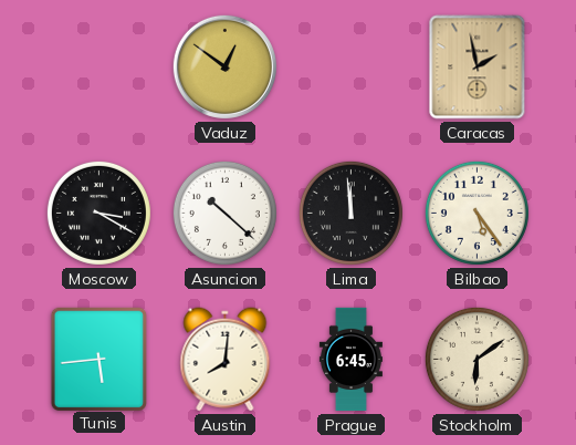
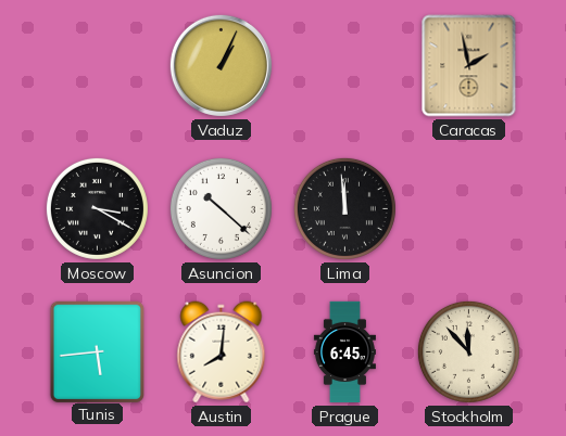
Vaduz: 12:51 -> 1:04
Bilbao: 5:24 -> none
Stockholm: 6:09 -> 11:53
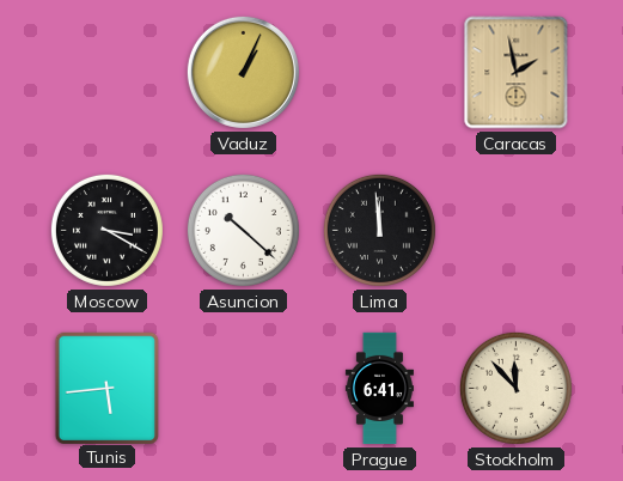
Austin: 8:01 -> none
Prague: 6:45 -> 6:41
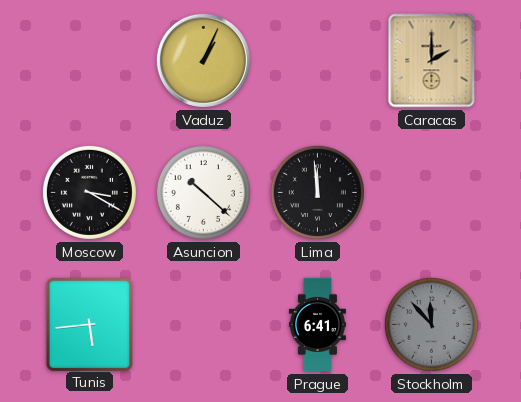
Caracas: 1:58 -> 2:00
Stockholm dial: cream -> grey
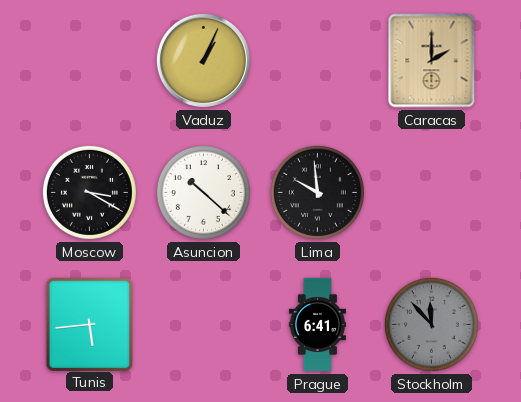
Lima: 11:59 -> 9:59
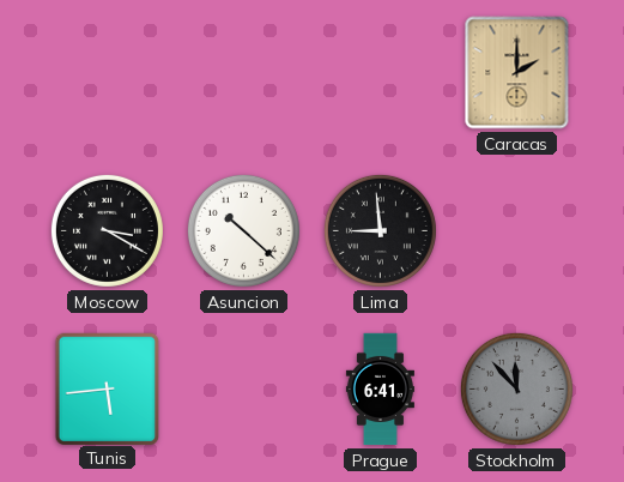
Vaduz: 1:04 -> none
Lima: 9:59 -> 8:59
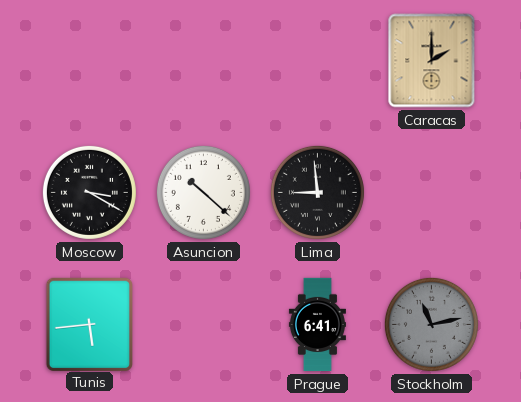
Stockholm: 11:53 -> 11:13
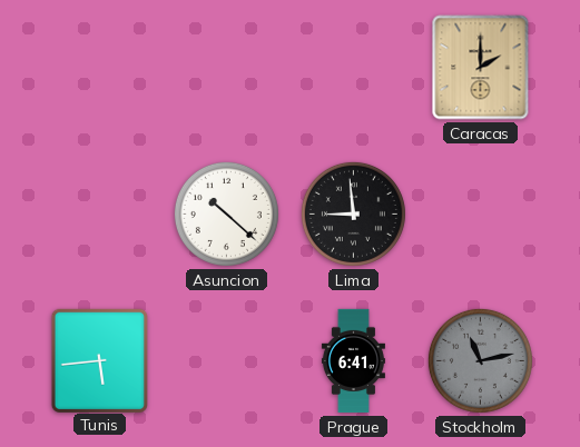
Moscow: 3:20 -> none
